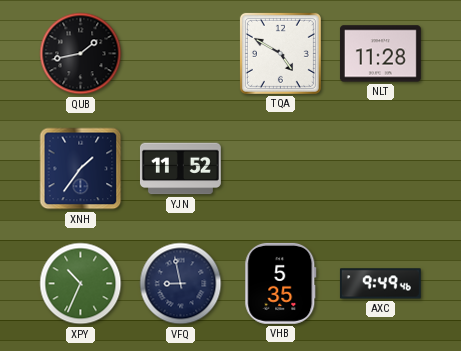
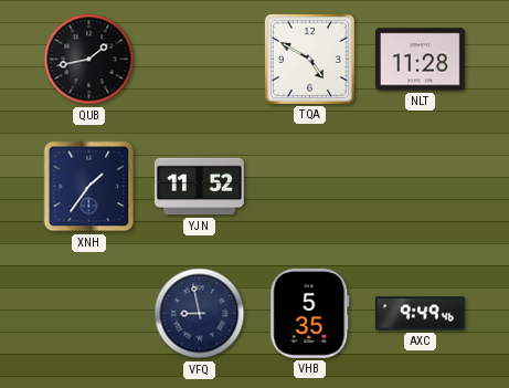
XPY: 10:34 -> none
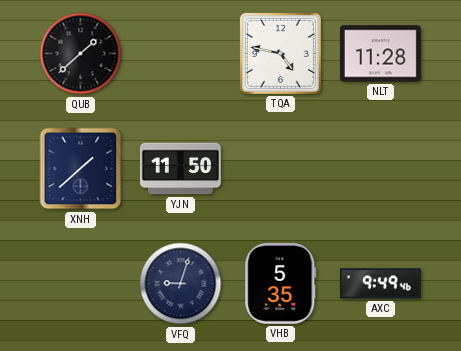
QUB: 1:43 -> 1:38
TQA: 4:50 -> 4:47
XNH: 1:36 -> 1:38
YJN: 11:52 -> 11:50
VFQ: 8:58 -> 9:03
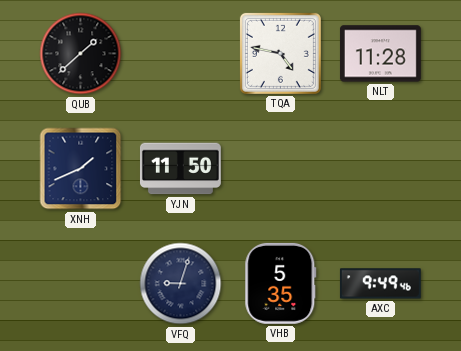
XNH: 1:38 -> 1:41
